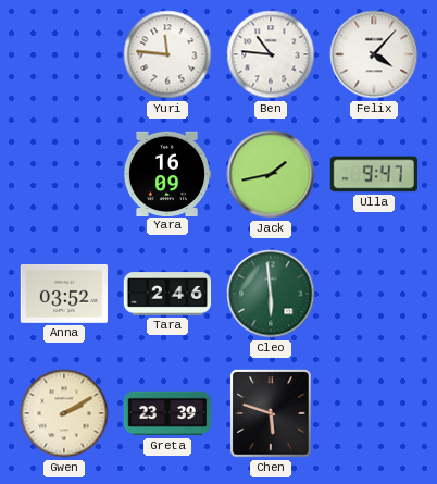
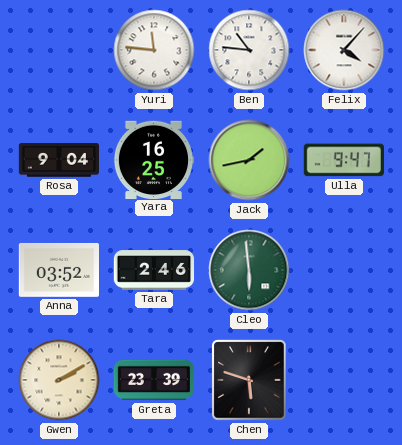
Rosa: none -> 9:04
Yara: 16:09 -> 16:25
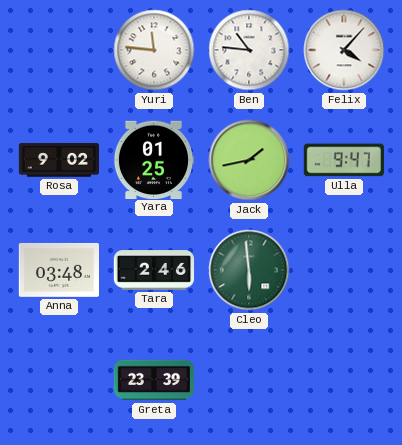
Rosa: 9:04 -> 9:02
Yara: 16:25 -> 01:25
Anna: 03:52 -> 03:48
Gwen: 2:10 -> none
Chen: 5:48 -> none
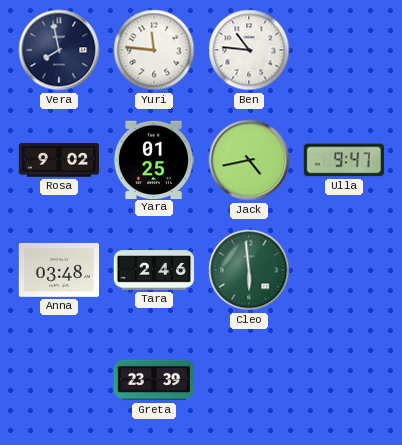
Vera: none -> 7:58
Felix: 4:07 -> none
Jack: 1:43 -> 4:43
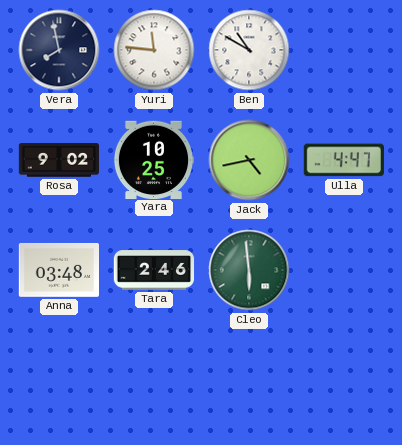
Ben: 10:46 -> 10:50
Yara: 01:25 -> 10:25
Ulla: 9:47 -> 4:47
Greta: 23:39 -> none
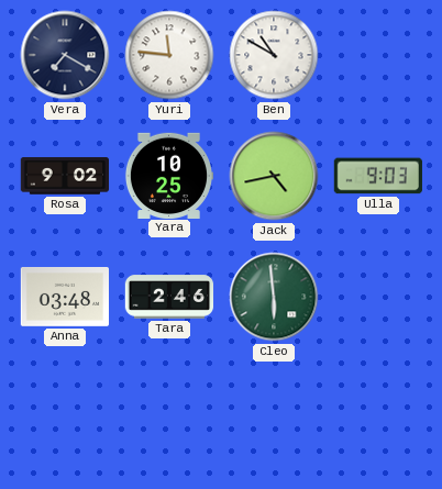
Vera: 7:58 -> 7:20
Ulla: 4:47 -> 9:03
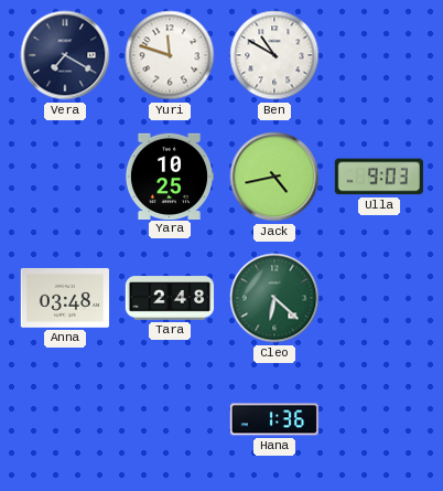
Yuri: 11:46 -> 11:48
Rosa: 9:02 -> none
Tara: 2:46 -> 2:48
Cleo: 5:59 -> 6:22
Hana: none -> 1:36
